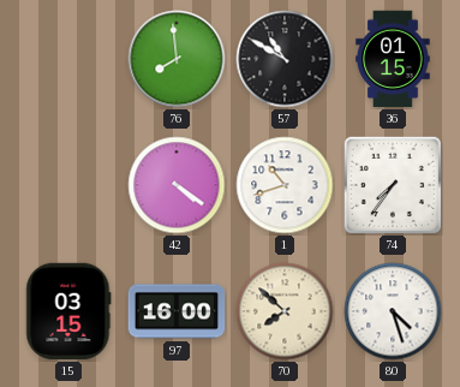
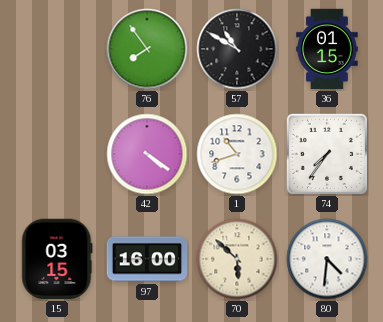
76: 7:59 -> 7:54
70: 7:52 -> 5:52
80: 4:27 -> 4:31
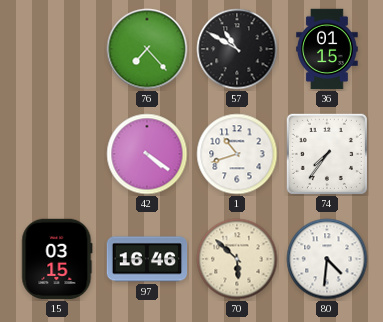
76: 7:54 -> 7:23
97: 16:00 -> 16:46
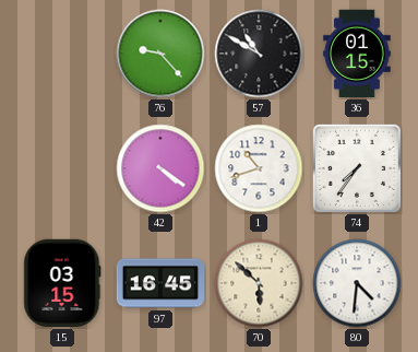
76: 7:23 -> 9:23
97: 16:46 -> 16:45
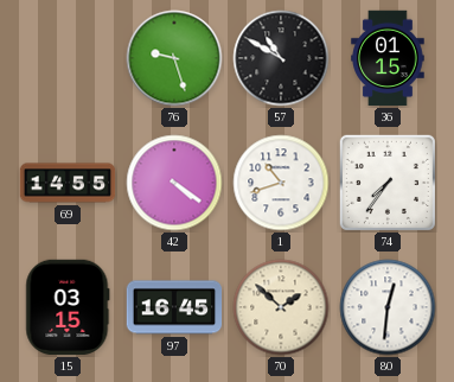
76: 9:23 -> 9:27
69: none -> 14:55
70: 5:52 -> 1:52
80: 4:31 -> 12:31
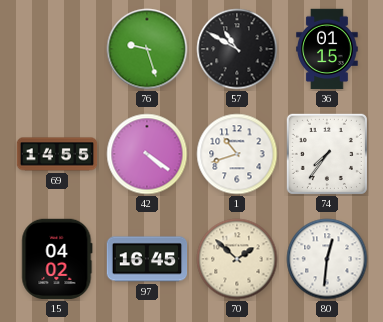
15: 03:15 -> 04:02
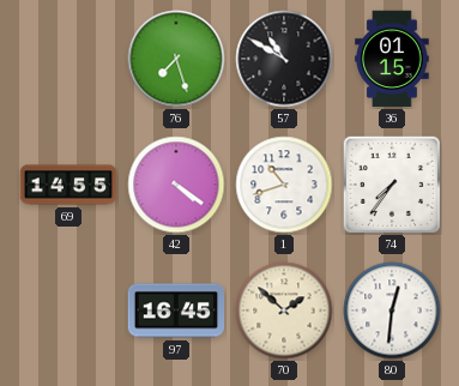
76: 9:27 -> 7:27
15: 04:02 -> none
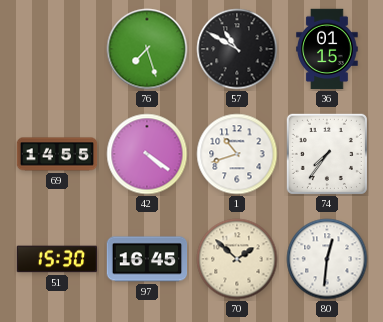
51: none -> 15:30
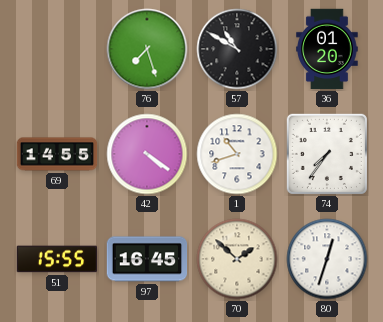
36: 01:15 -> 01:20
51: 15:30 -> 15:55
80: 12:31 -> 12:33
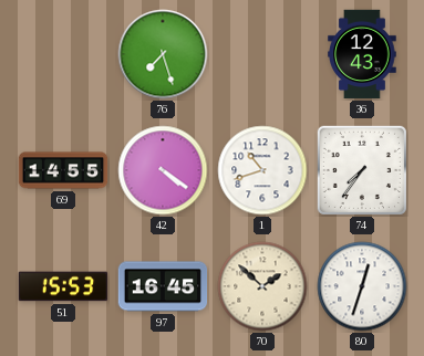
57: 10:50 -> none
36: 01:20 -> 12:43
51: 15:55 -> 15:53
